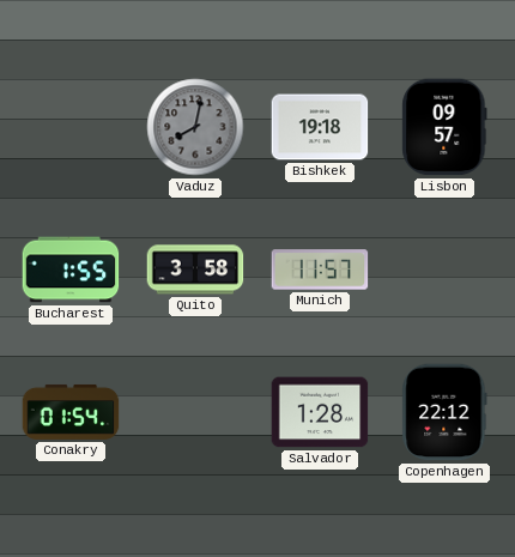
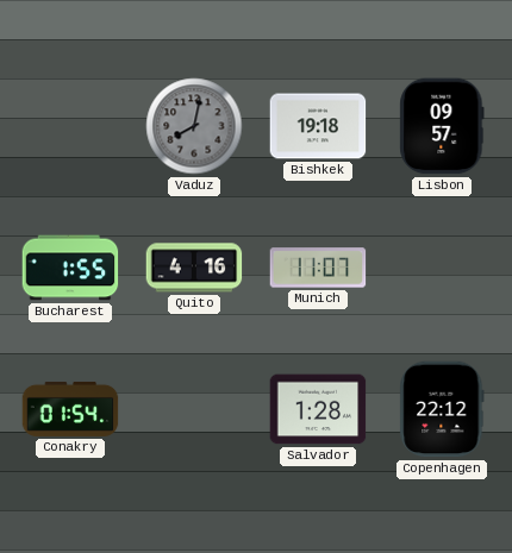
Quito: 3:58 -> 4:16
Munich: 11:57 -> 11:07
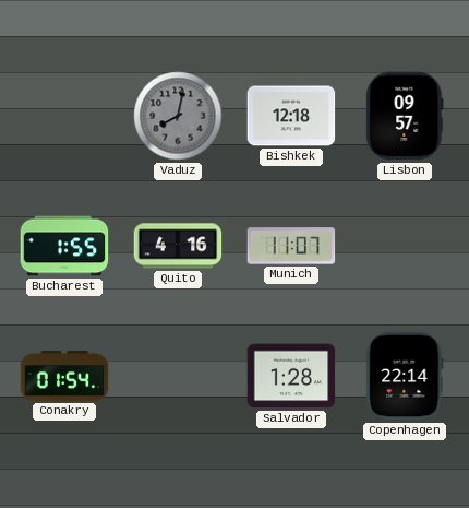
Bishkek: 19:18 -> 12:18
Copenhagen: 22:12 -> 22:14
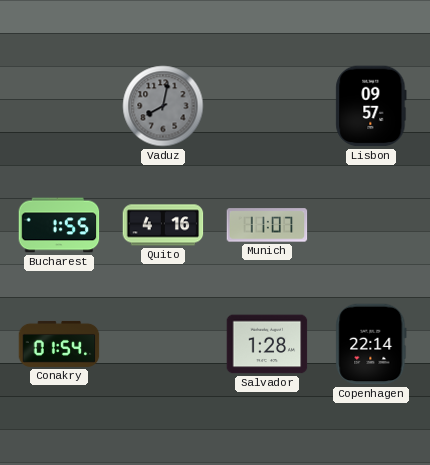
Bishkek: 12:18 -> none
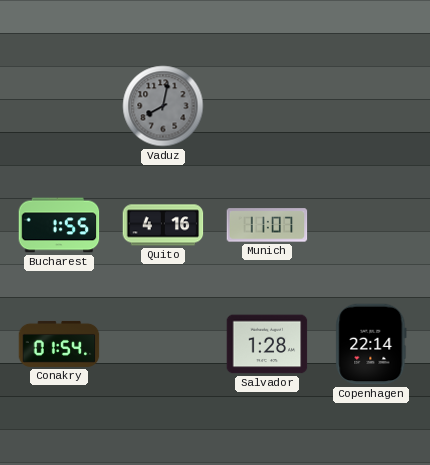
Lisbon: 09:57 -> none
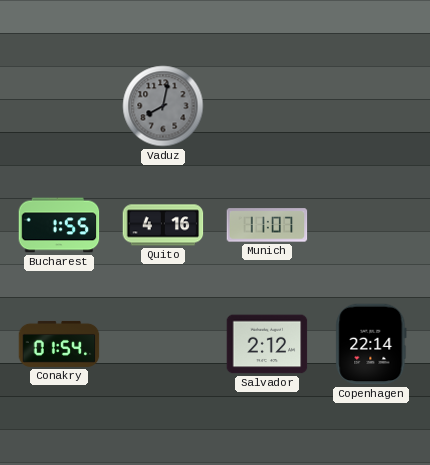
Salvador: 1:28 -> 2:12
